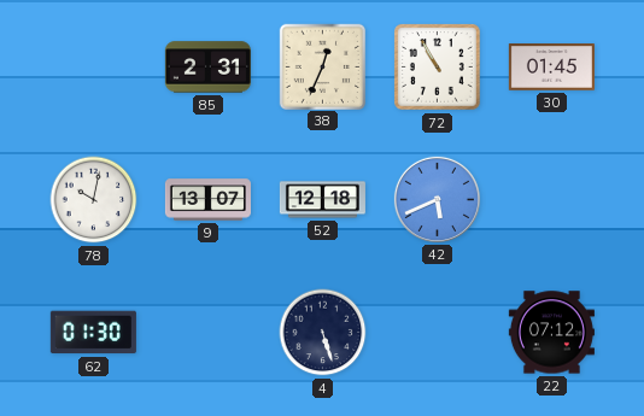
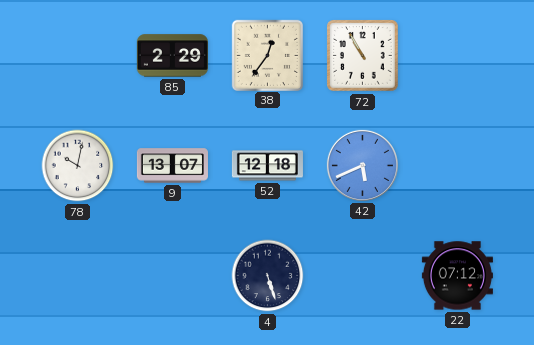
85: 2:31 -> 2:29
38: 12:34 -> 12:36
30: 01:45 -> none
62: 01:30 -> none
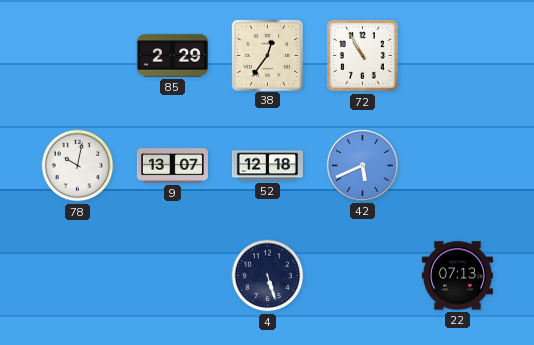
22: 07:12 -> 07:13
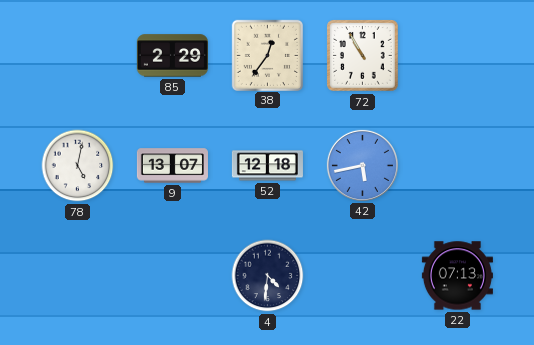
78: 10:02 -> 5:02
42: 5:41 -> 5:43
4: 5:27 -> 4:31
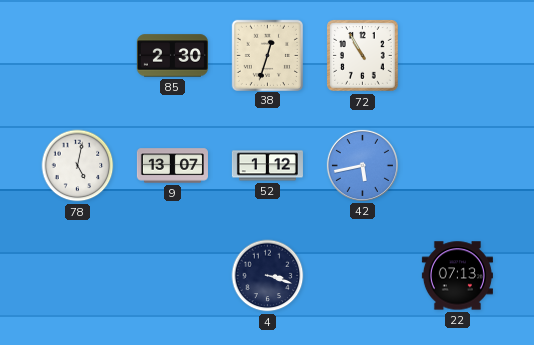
85: 2:29 -> 2:30
38: 12:36 -> 12:33
52: 12:18 -> 1:12
4: 4:31 -> 3:18
